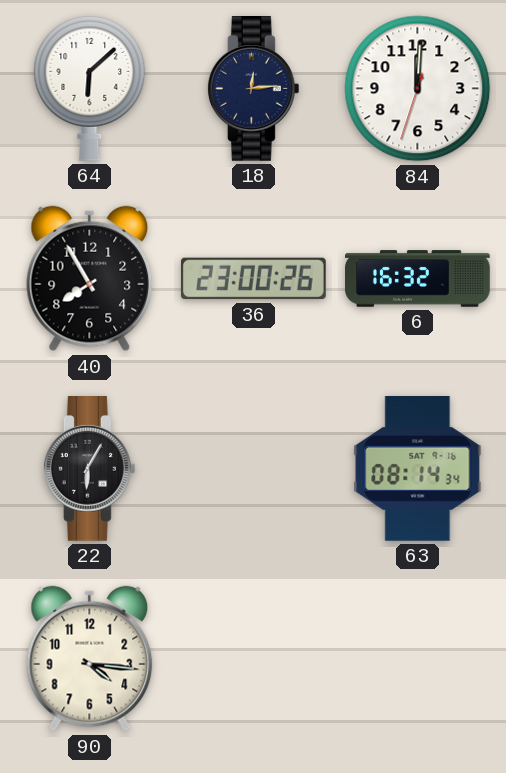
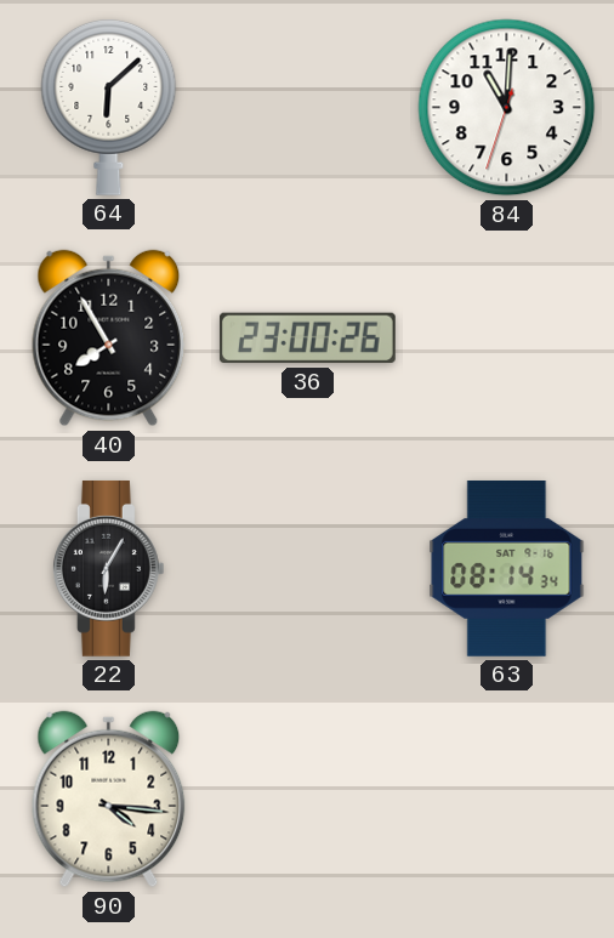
18: 12:14 -> none
84: 12:00 -> 11:00
6: 16:32 -> none
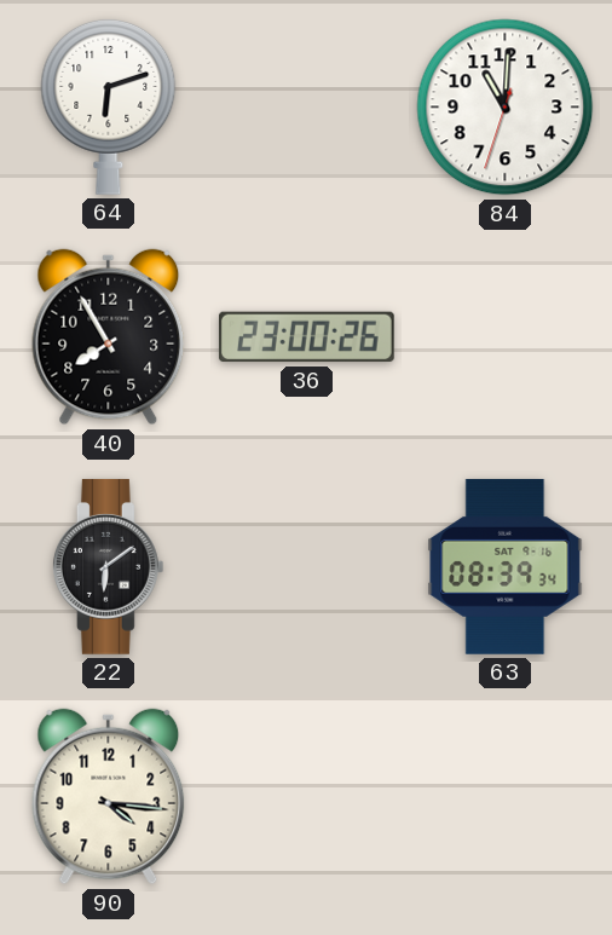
64: 6:08 -> 6:12
22: 6:05 -> 6:09
63: 08:14 -> 08:39
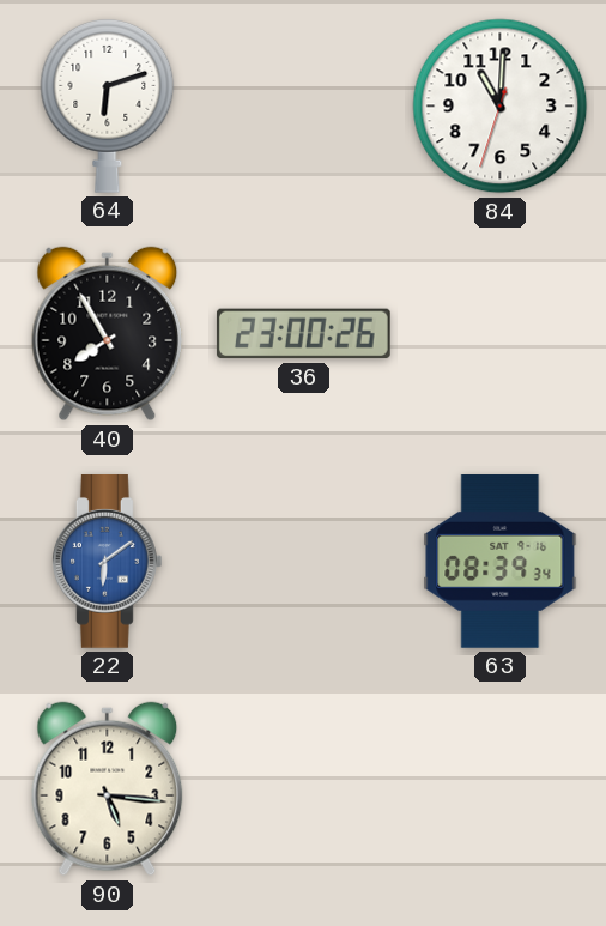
22 dial: black -> blue
90: 4:16 -> 5:16
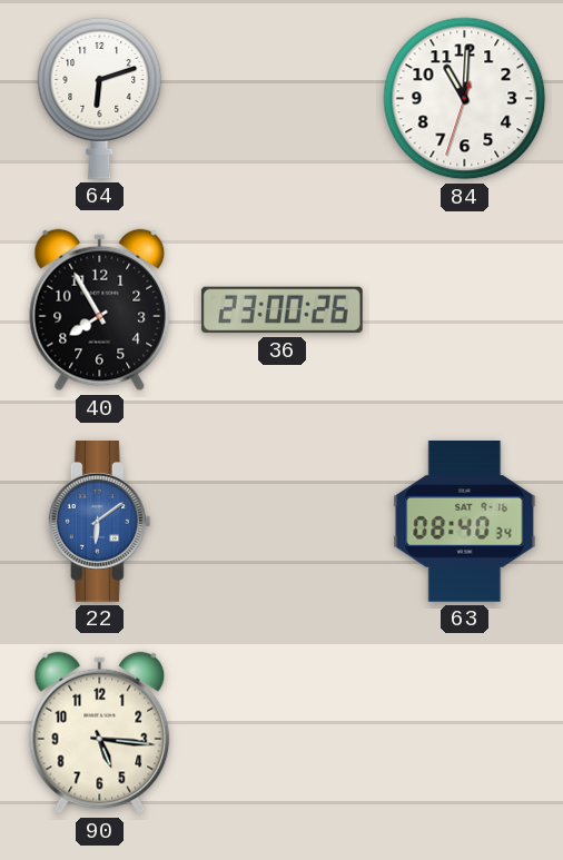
63: 08:39 -> 08:40
